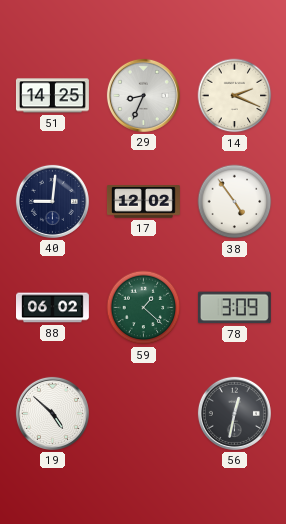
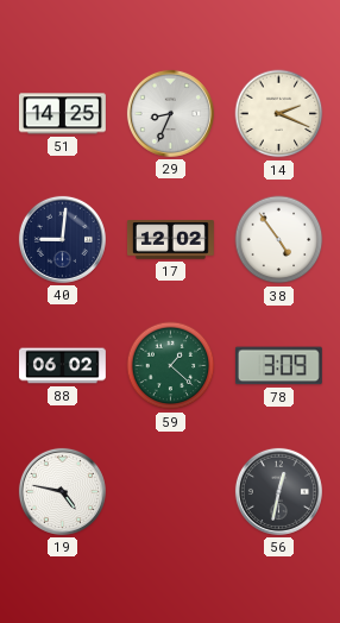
19: 4:52 -> 4:47
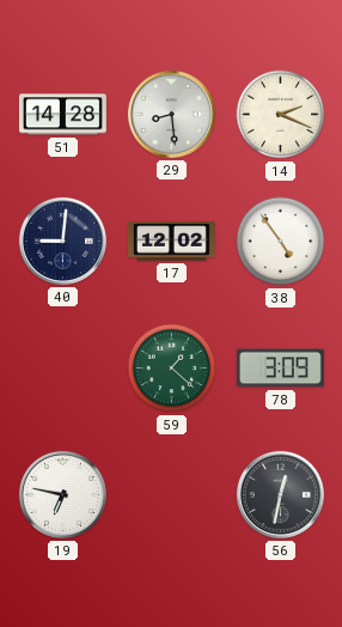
51: 14:25 -> 14:28
29: 8:34 -> 8:29
88: 06:02 -> none
19: 4:47 -> 6:47
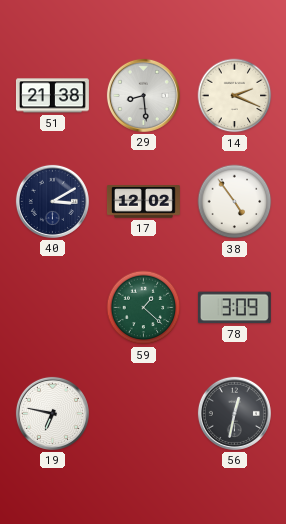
51: 14:28 -> 21:38
40: 9:01 -> 3:10
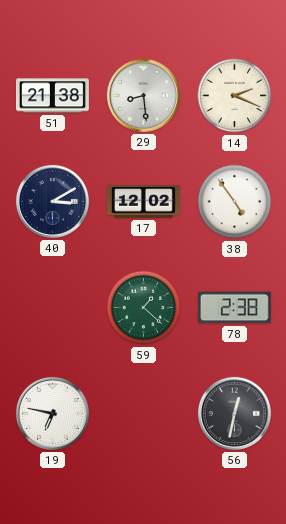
78: 3:09 -> 2:38
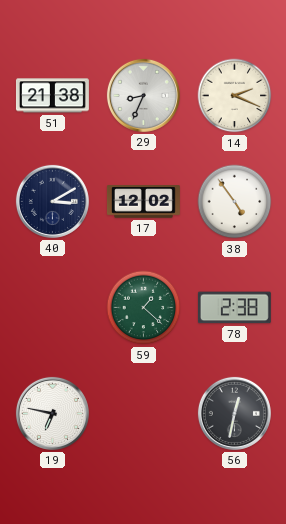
29: 8:29 -> 8:34
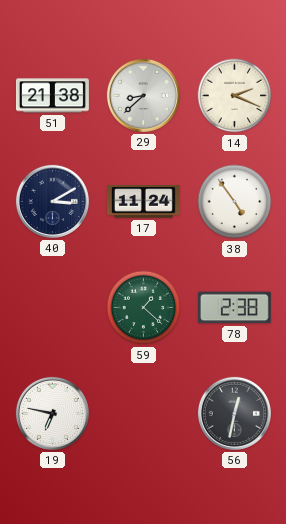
29: 8:34 -> 8:38
17: 12:02 -> 11:24
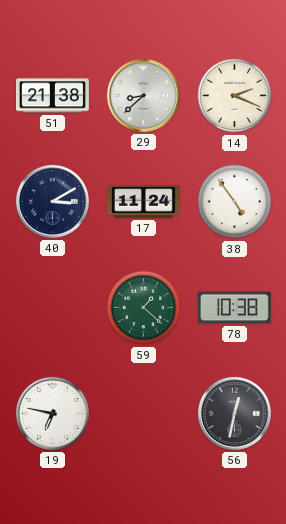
78: 2:38 -> 10:38
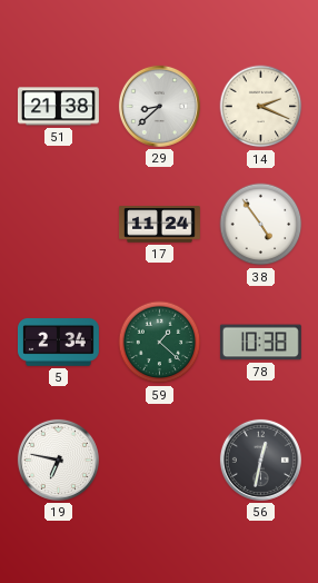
40: 3:10 -> none
5: none -> 2:34
